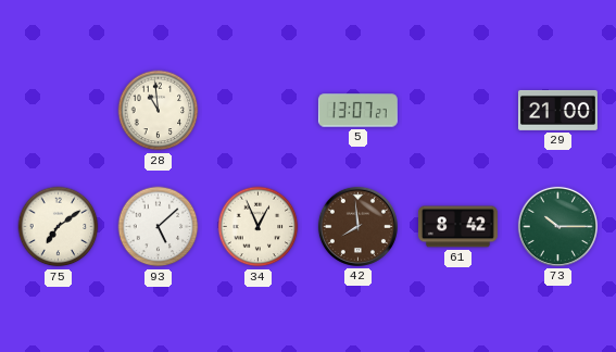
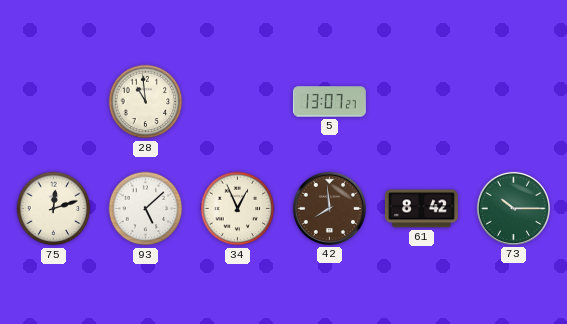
29: 21:00 -> none
75: 7:09 -> 12:12
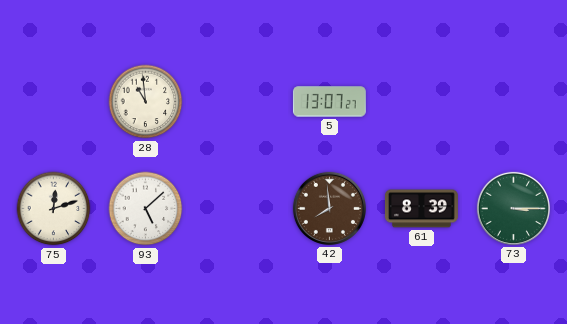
34: 12:56 -> none
61: 8:42 -> 8:39
73: 10:15 -> 3:15
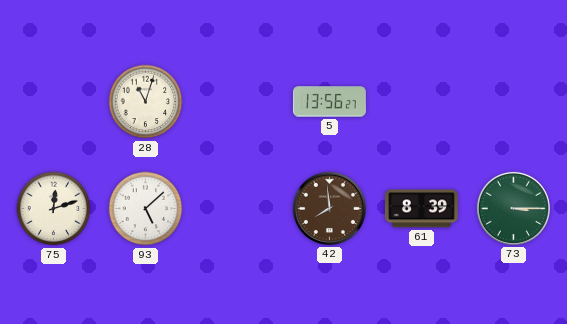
28: 10:59 -> 11:03
5: 13:07 -> 13:56
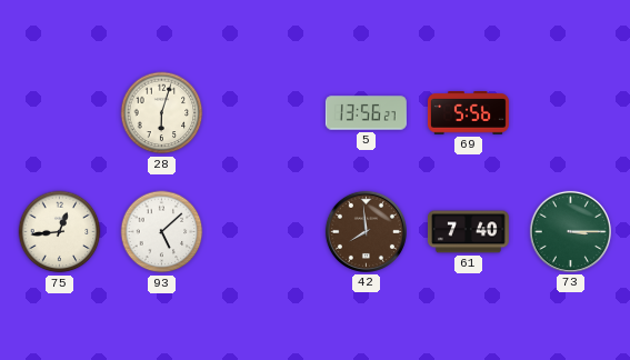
28: 11:03 -> 6:03
69: none -> 5:56
75: 12:12 -> 12:44
61: 8:39 -> 7:40
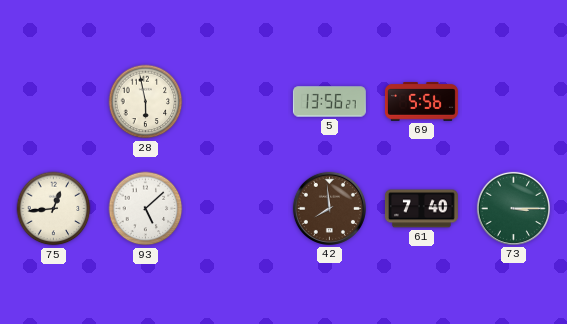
28: 6:03 -> 5:58
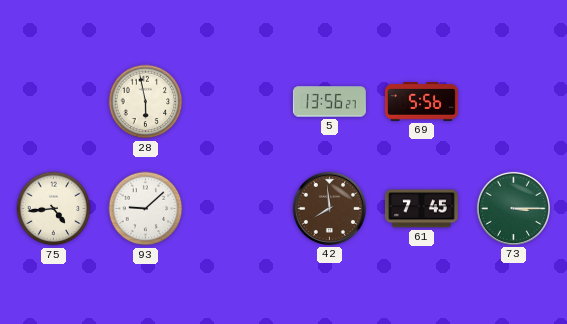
75: 12:44 -> 4:44
93: 5:08 -> 9:08
61: 7:40 -> 7:45
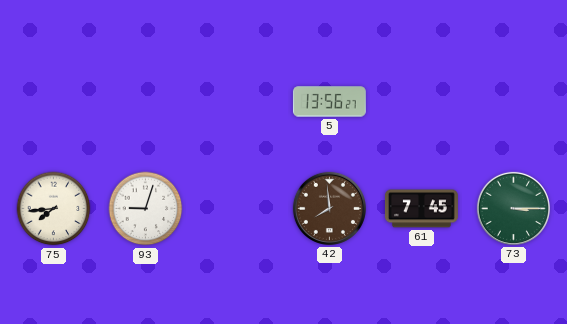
28: 5:58 -> none
69: 5:56 -> none
75: 4:44 -> 7:44
93: 9:08 -> 9:03
